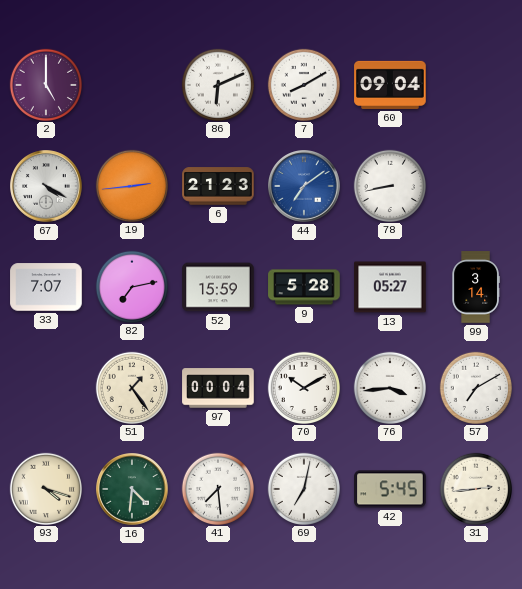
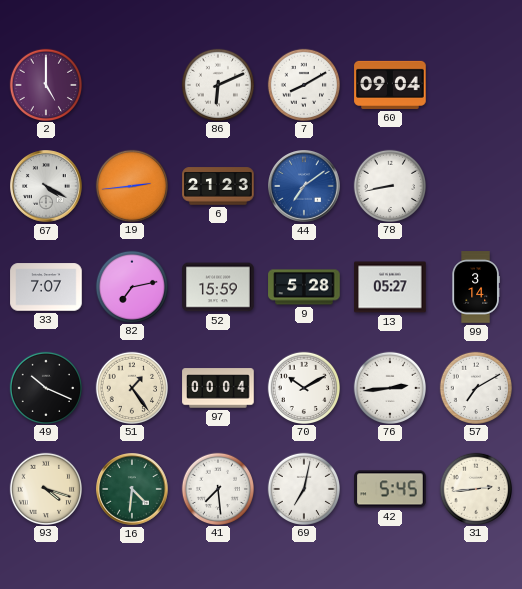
49: none -> 10:19
76: 3:44 -> 2:44
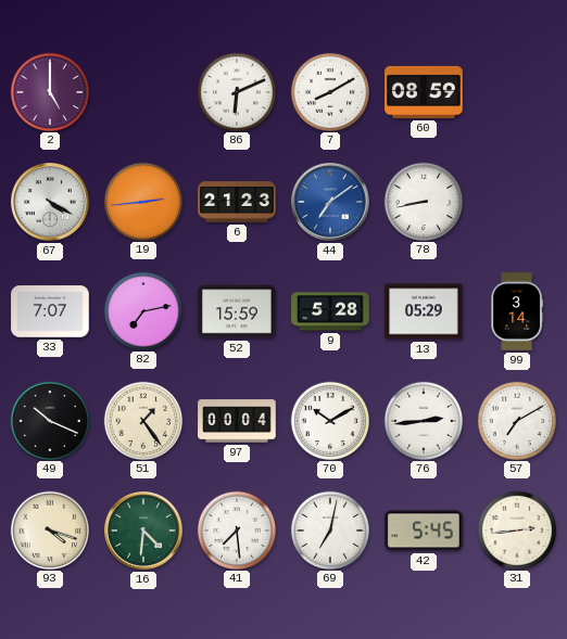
60: 09:04 -> 08:59
13: 05:27 -> 05:29
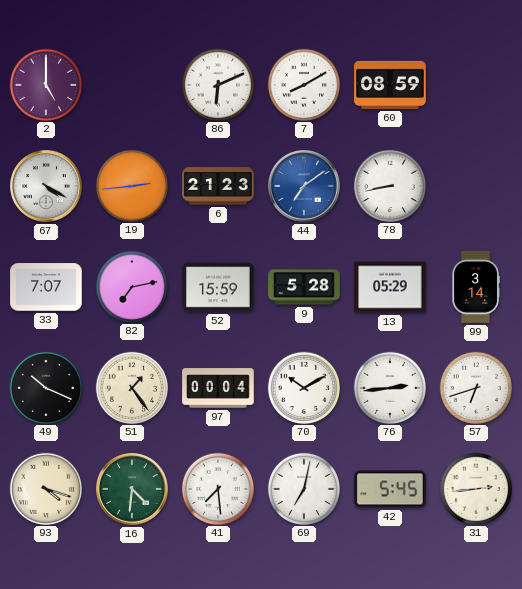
57: 7:10 -> 6:42
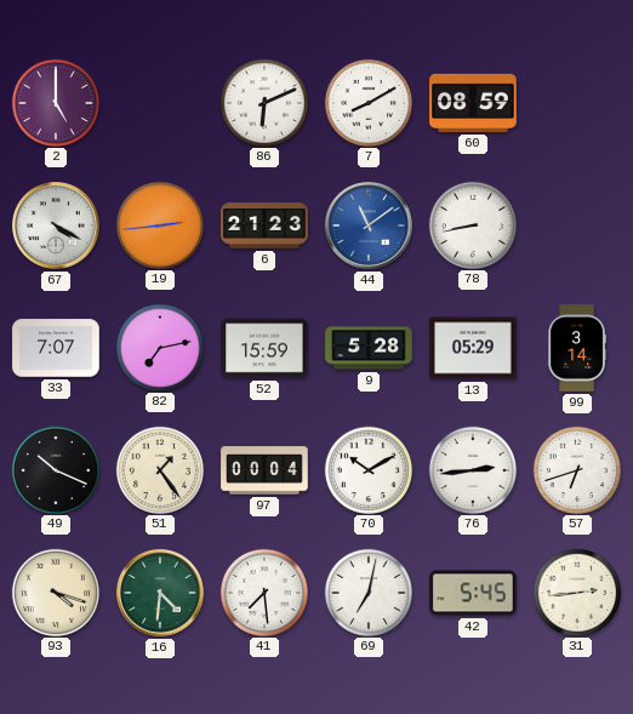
44: 7:09 -> 11:09
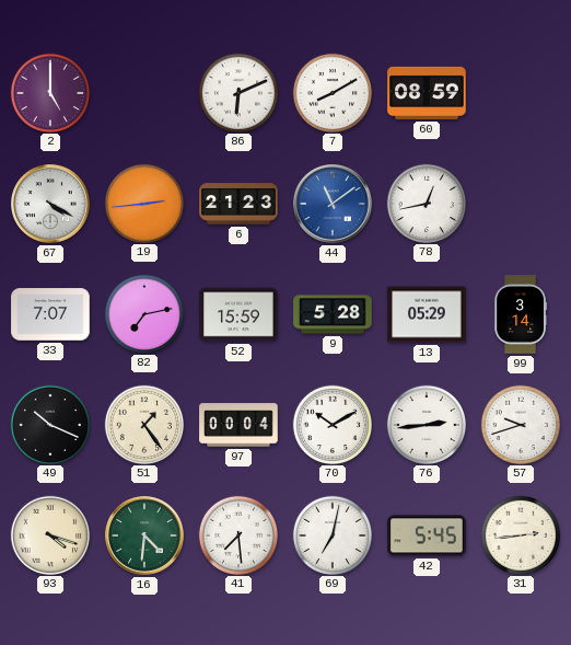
78: 8:43 -> 12:43
57: 6:42 -> 9:42
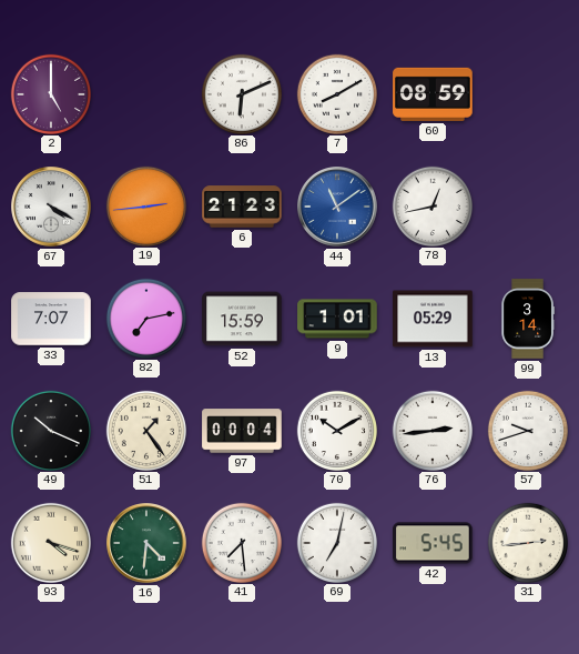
9: 5:28 -> 1:01
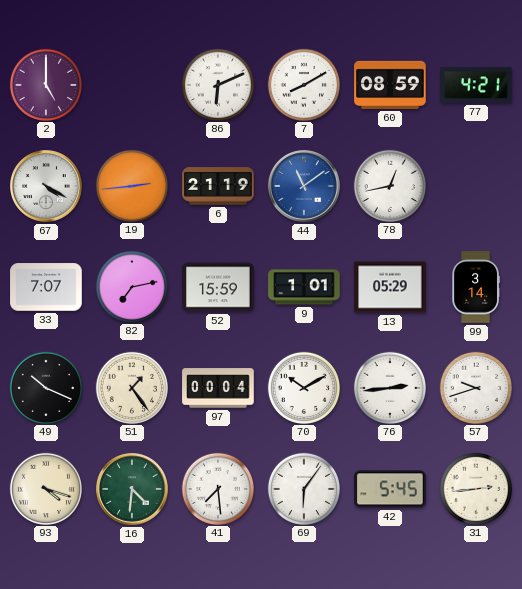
77: none -> 4:21
6: 21:23 -> 21:19
69: 7:02 -> 6:06
